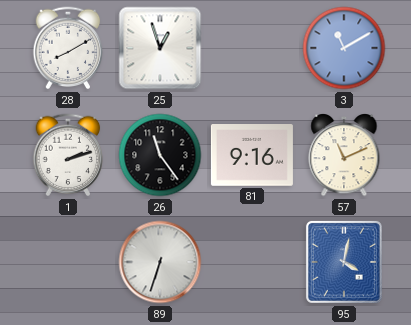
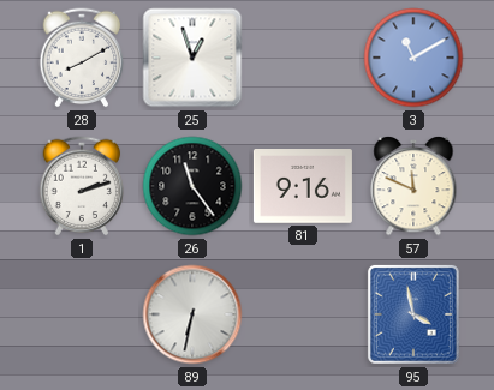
57: 11:11 -> 11:49
89: 6:33 -> 6:32
95: 4:02 -> 3:58
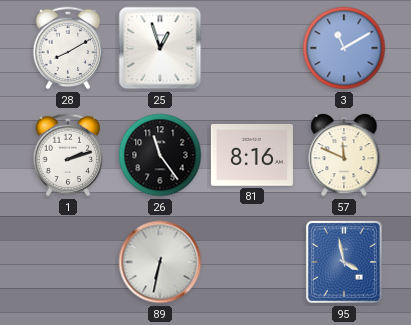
81: 9:16 -> 8:16
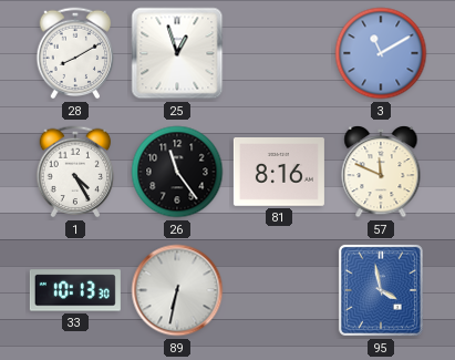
1: 2:12 -> 4:25
33: none -> 10:13
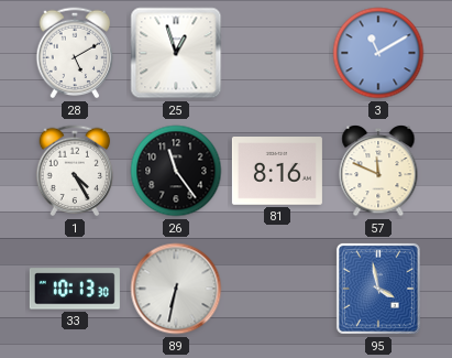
28: 8:10 -> 5:10
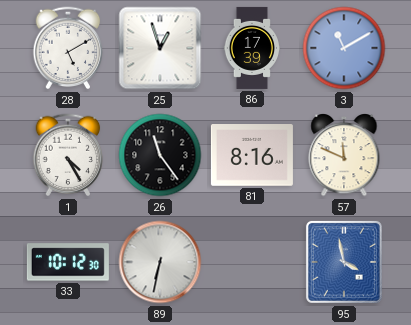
86: none -> 17:39
33: 10:13 -> 10:12
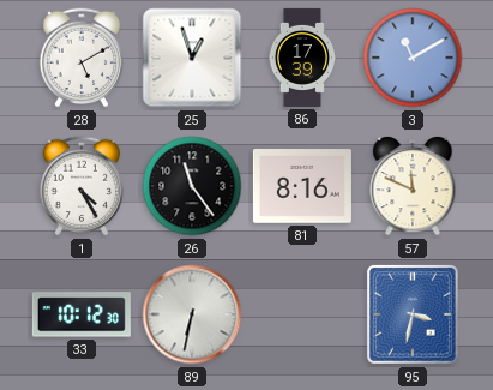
95: 3:58 -> 3:32
